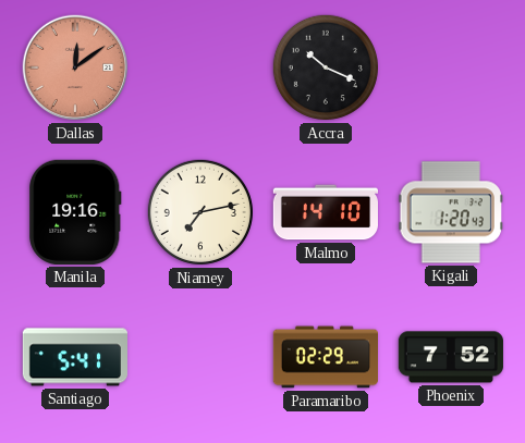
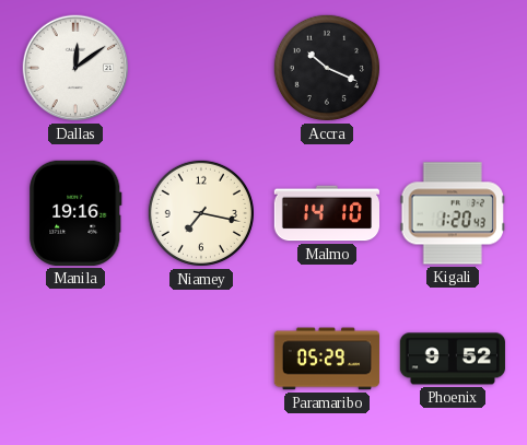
Dallas dial: salmon -> white
Niamey: 7:13 -> 7:17
Santiago: 5:41 -> none
Paramaribo: 02:29 -> 05:29
Phoenix: 7:52 -> 9:52
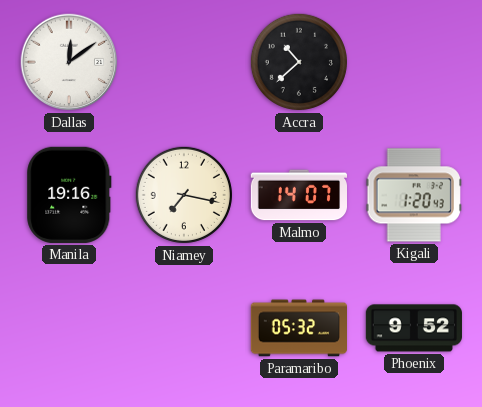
Accra: 10:19 -> 10:38
Malmo: 14:10 -> 14:07
Paramaribo: 05:29 -> 05:32
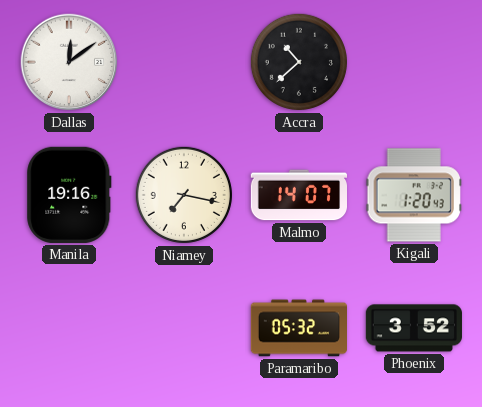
Phoenix: 9:52 -> 3:52
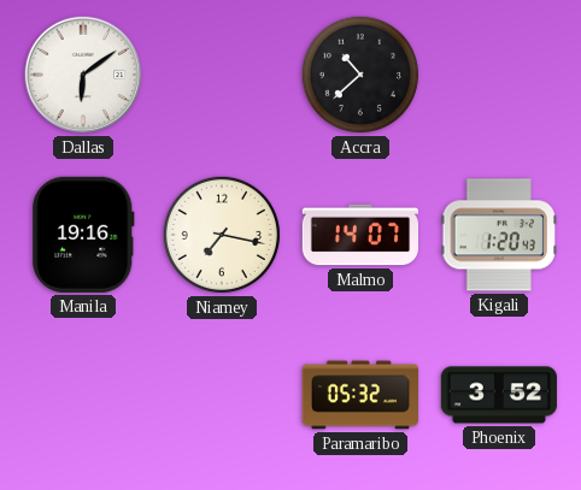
Dallas: 12:09 -> 6:09
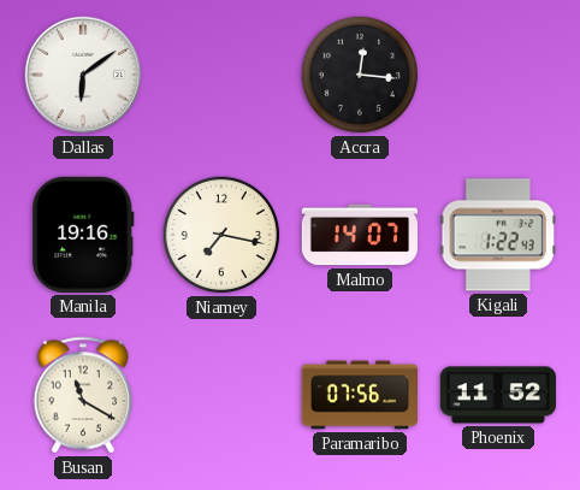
Accra: 10:38 -> 12:16
Kigali: 1:20 -> 1:22
Busan: none -> 11:20
Paramaribo: 05:32 -> 07:56
Phoenix: 3:52 -> 11:52
